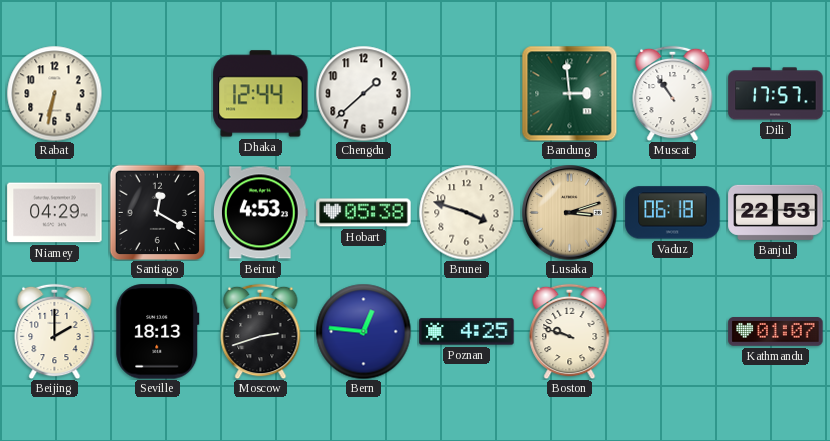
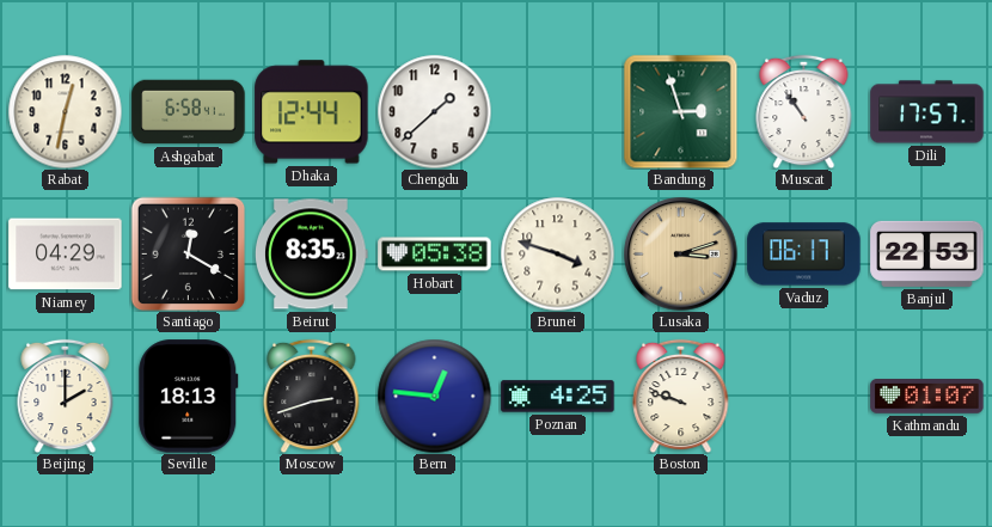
Rabat: 6:32 -> 12:32
Ashgabat: none -> 6:58
Bandung: 2:59 -> 2:57
Beirut: 4:53 -> 8:35
Vaduz: 06:18 -> 06:17
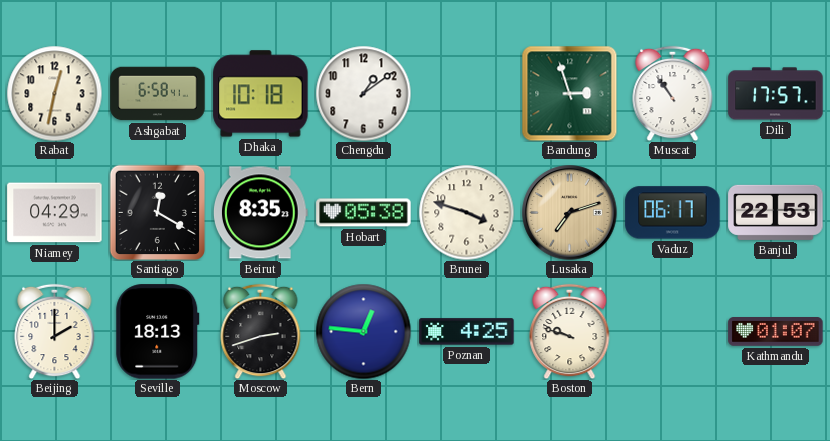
Dhaka: 12:44 -> 10:18
Chengdu: 1:38 -> 1:09
Lusaka: 3:12 -> 7:12
